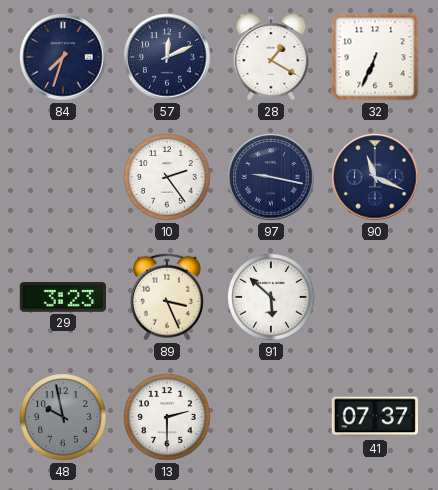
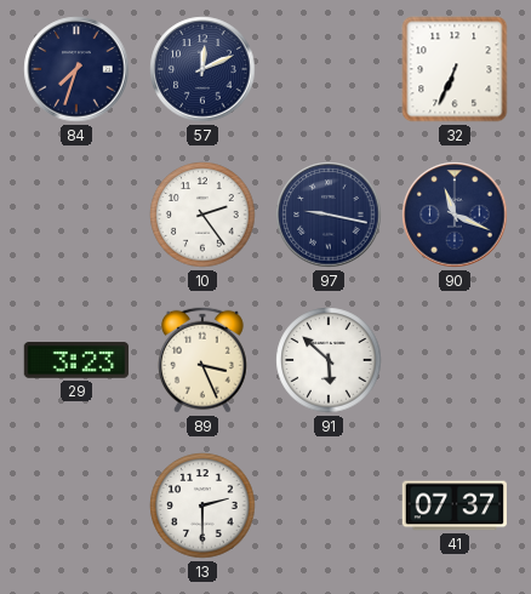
28: 1:20 -> none
48: 9:58 -> none
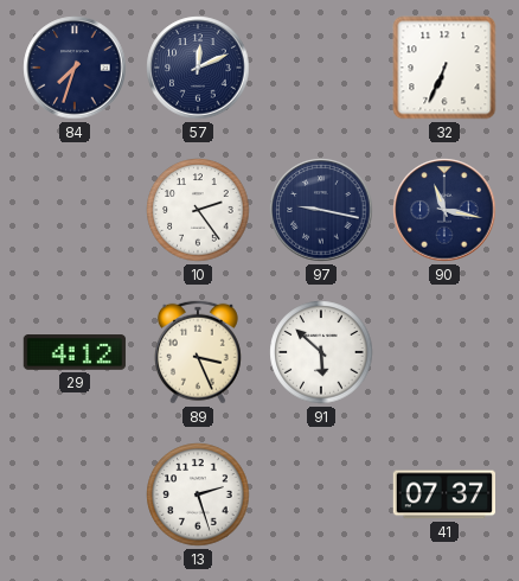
90: 11:19 -> 11:17
29: 3:23 -> 4:12
13: 2:30 -> 2:27
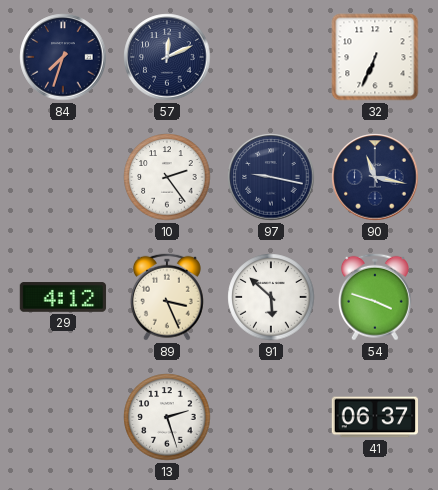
54: none -> 3:48
41: 07:37 -> 06:37
